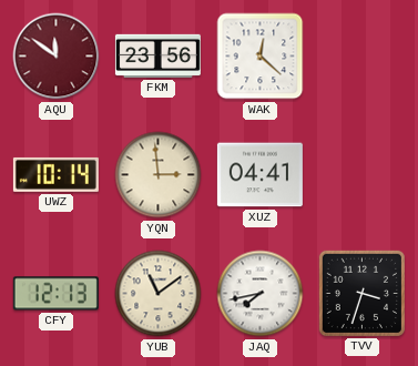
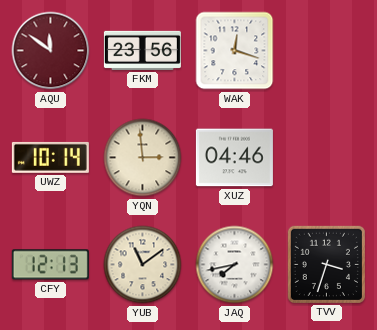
WAK: 12:22 -> 12:18
XUZ: 04:41 -> 04:46
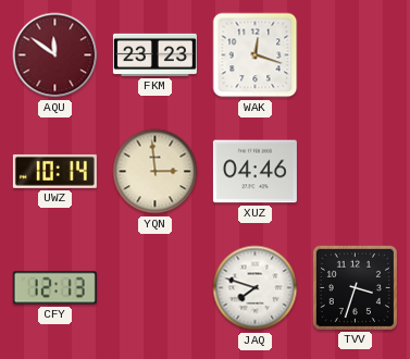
FKM: 23:56 -> 23:23
YUB: 11:09 -> none
JAQ: 7:43 -> 7:48
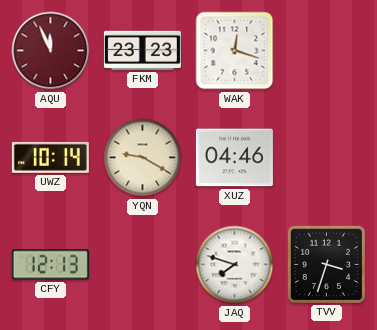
AQU: 11:51 -> 11:56
YQN: 2:59 -> 9:20
